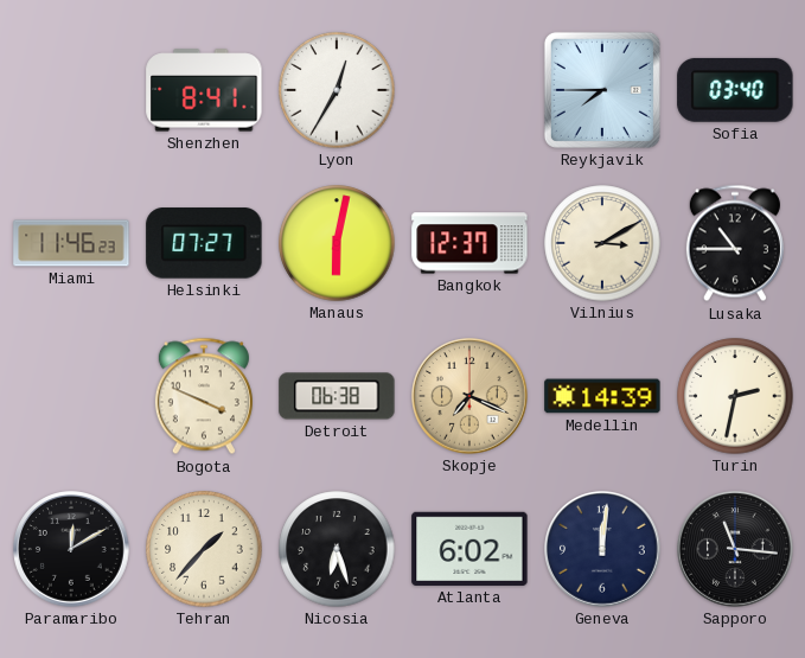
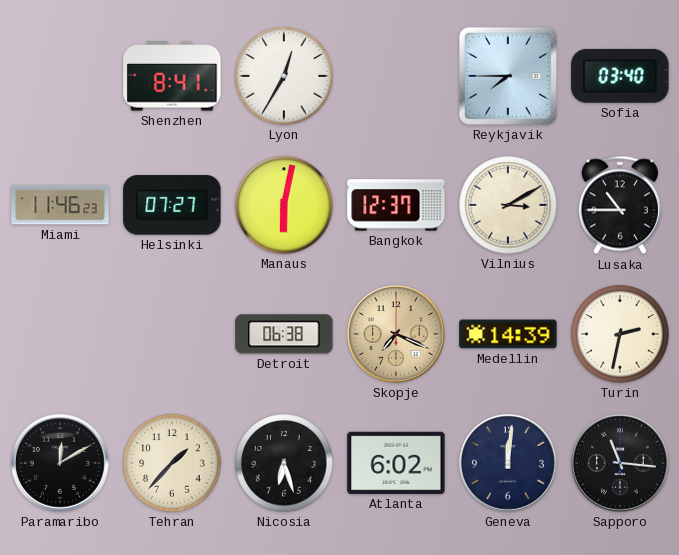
Bogota: 3:49 -> none
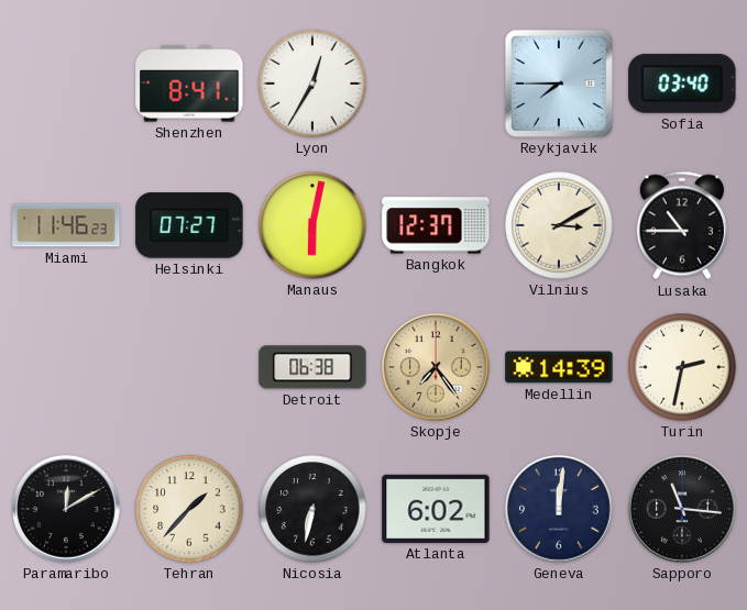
Skopje: 7:19 -> 7:24
Nicosia: 6:27 -> 6:32
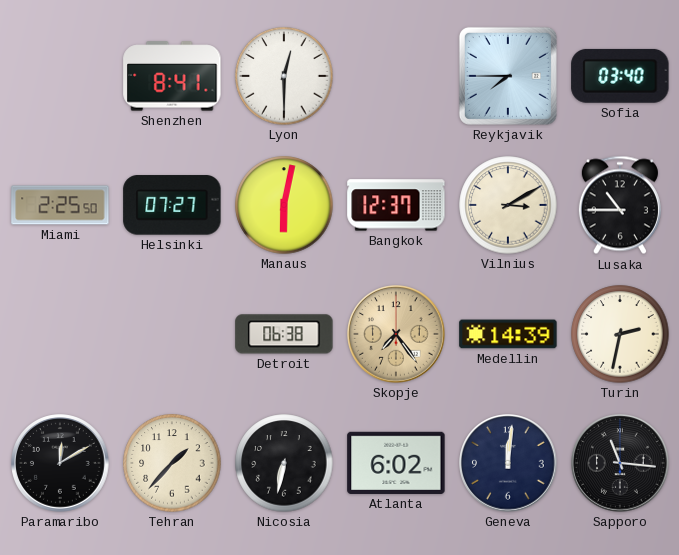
Lyon: 12:35 -> 12:30
Miami: 11:46 -> 2:25
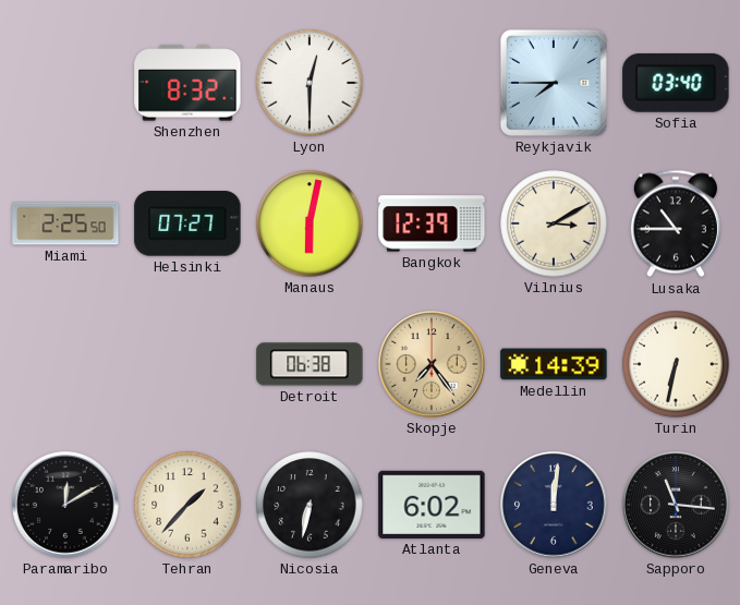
Shenzhen: 8:41 -> 8:32
Bangkok: 12:37 -> 12:39
Turin: 2:32 -> 6:32
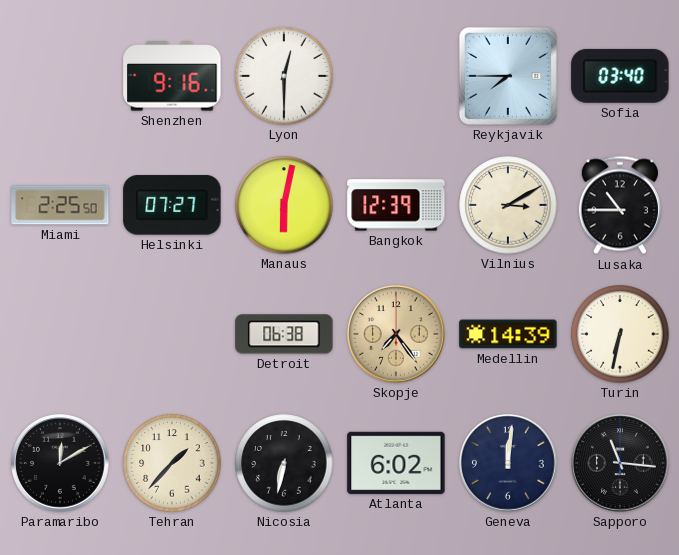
Shenzhen: 8:32 -> 9:16
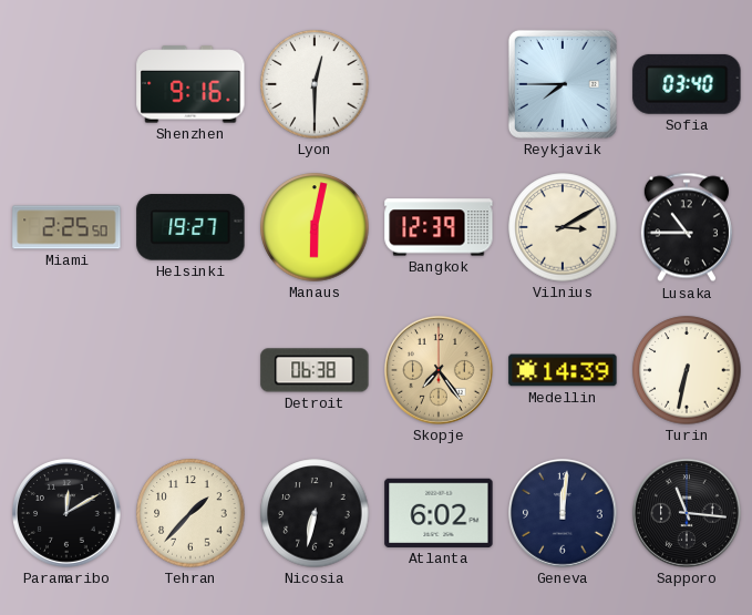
Helsinki: 07:27 -> 19:27
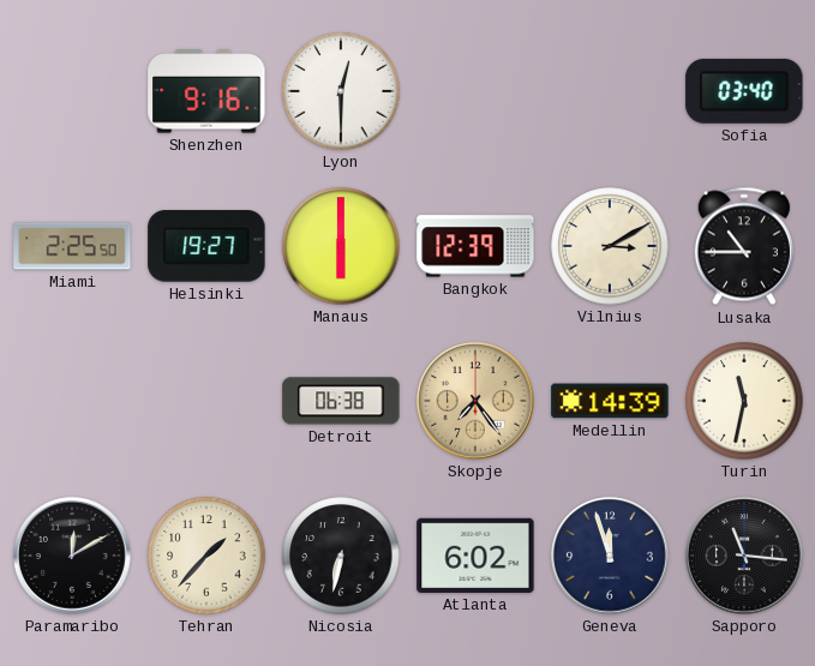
Reykjavik: 7:45 -> none
Manaus: 6:02 -> 6:00
Turin: 6:32 -> 11:32
Geneva: 12:01 -> 11:57
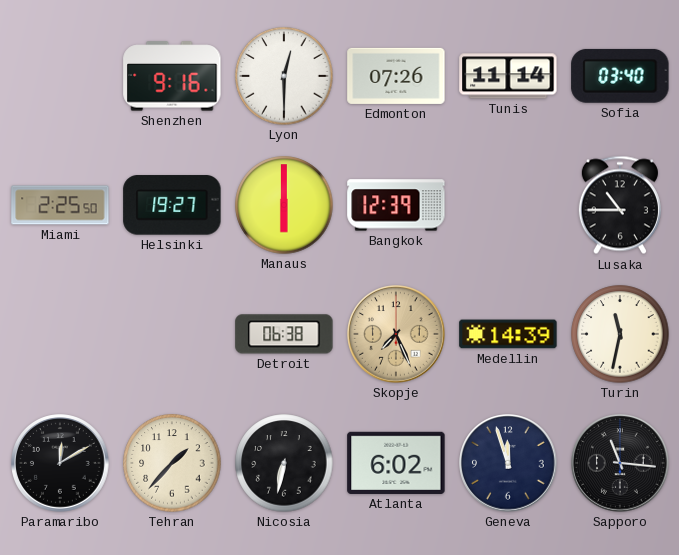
Edmonton: none -> 07:26
Tunis: none -> 11:14
Vilnius: 3:10 -> none
Skopje: 7:24 -> 7:26
